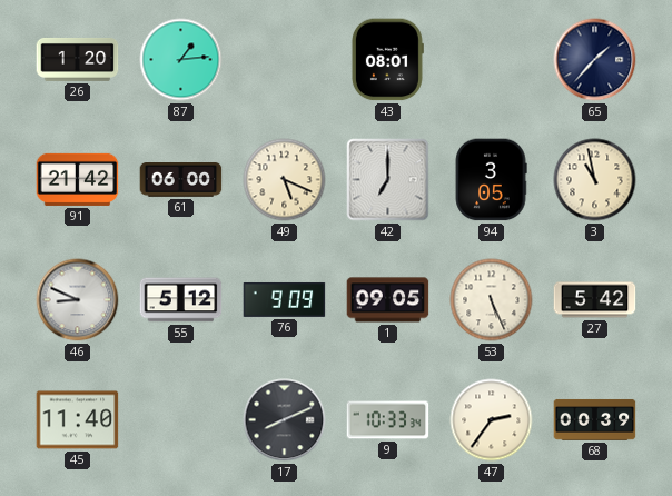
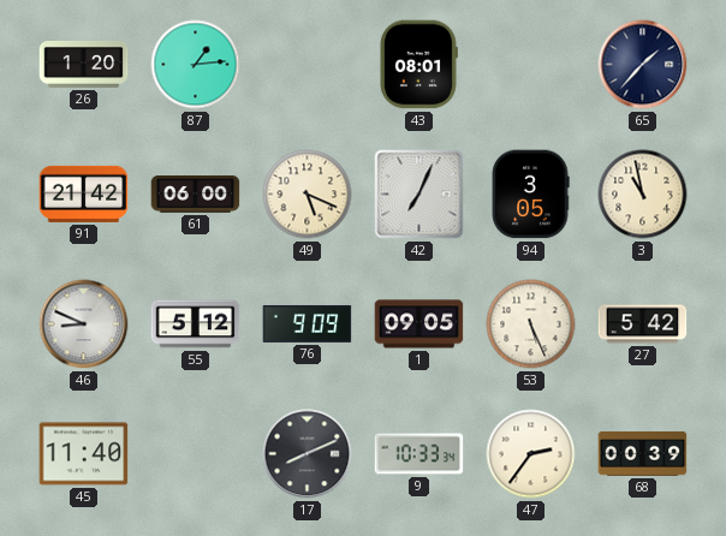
42: 7:00 -> 7:04
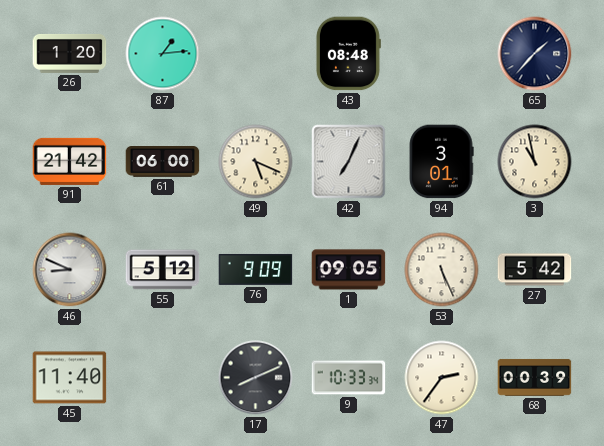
43: 08:01 -> 08:48
94: 3:05 -> 3:01
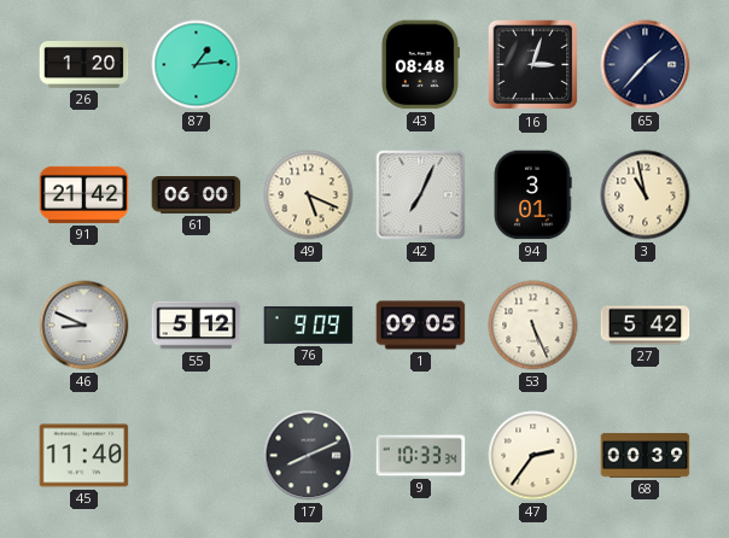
16: none -> 3:03
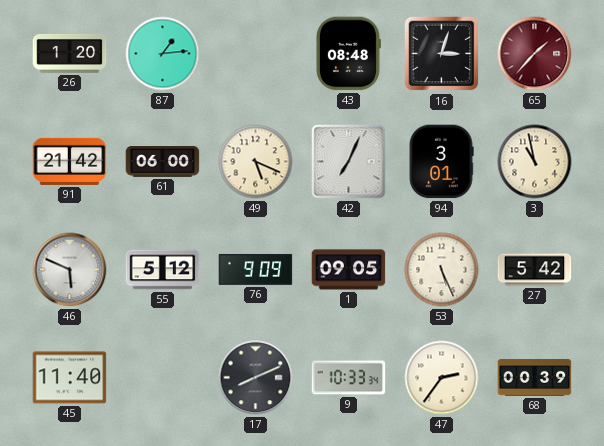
65 dial: navy -> burgundy
46: 8:49 -> 5:49
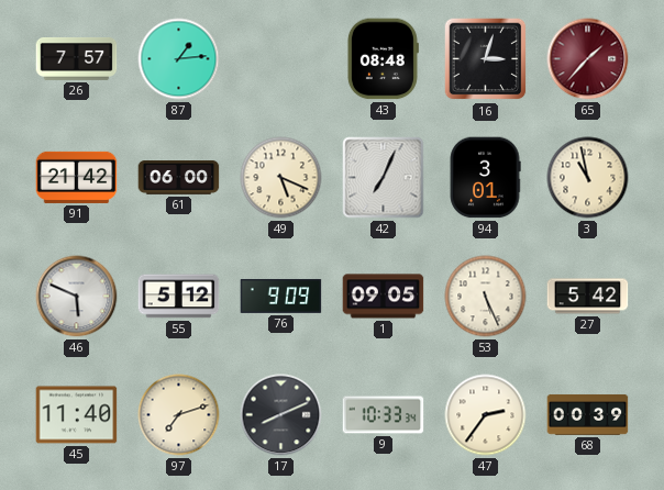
26: 1:20 -> 7:57
97: none -> 7:12
